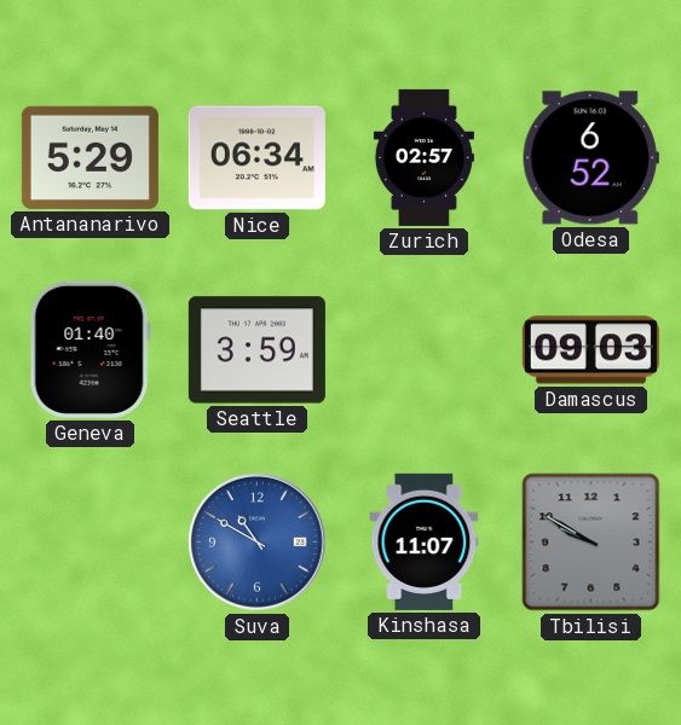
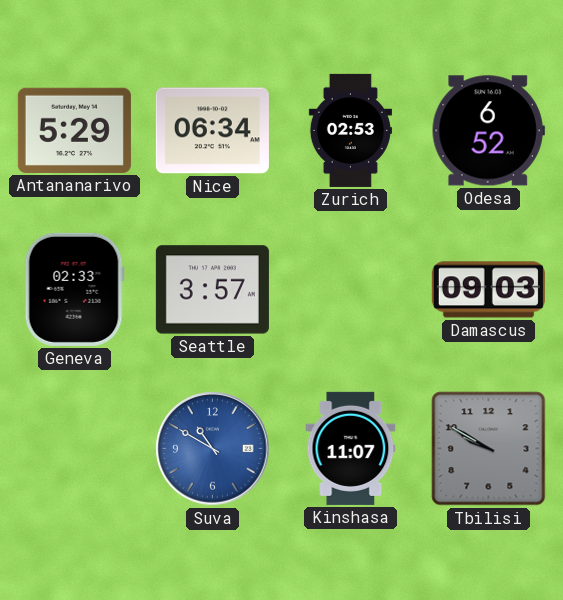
Zurich: 02:57 -> 02:53
Geneva: 01:40 -> 02:33
Seattle: 3:59 -> 3:57
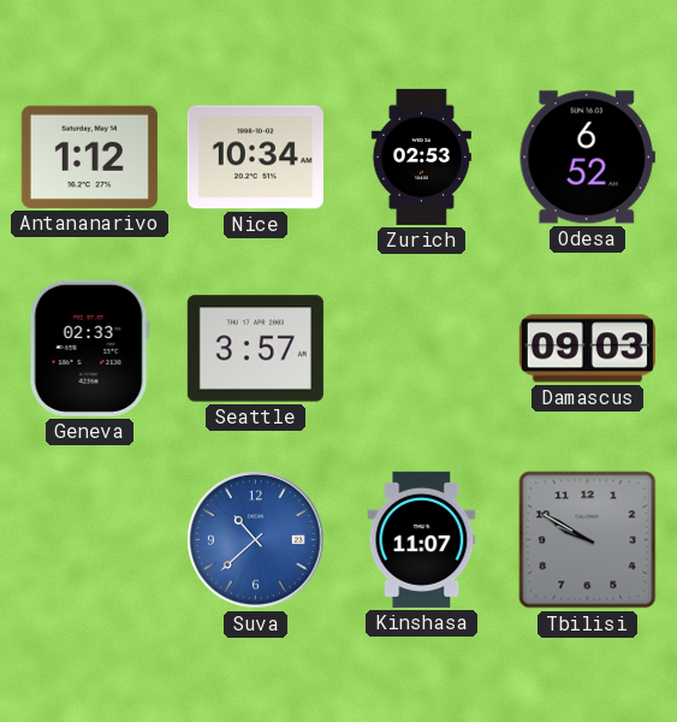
Antananarivo: 5:29 -> 1:12
Nice: 06:34 -> 10:34
Suva: 10:50 -> 10:38
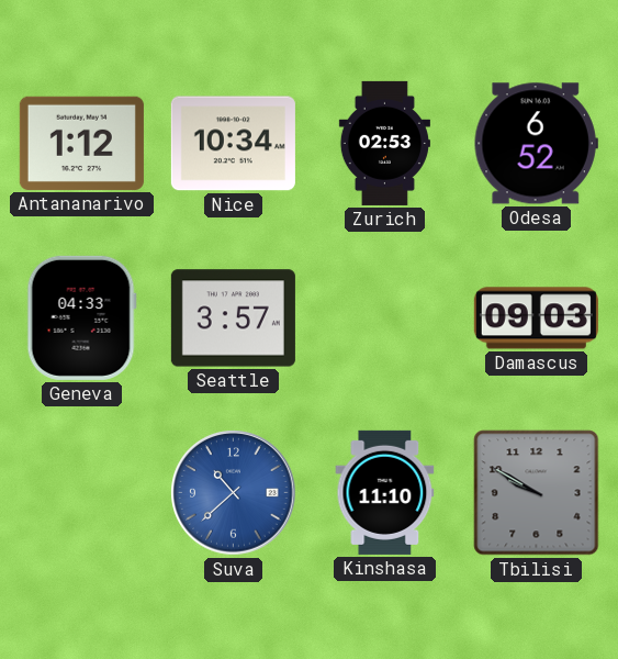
Geneva: 02:33 -> 04:33
Kinshasa: 11:07 -> 11:10
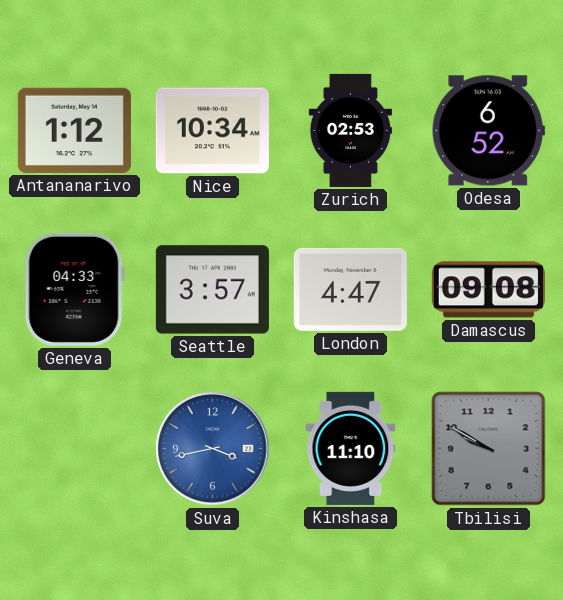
London: none -> 4:47
Damascus: 09:03 -> 09:08
Suva: 10:38 -> 3:43
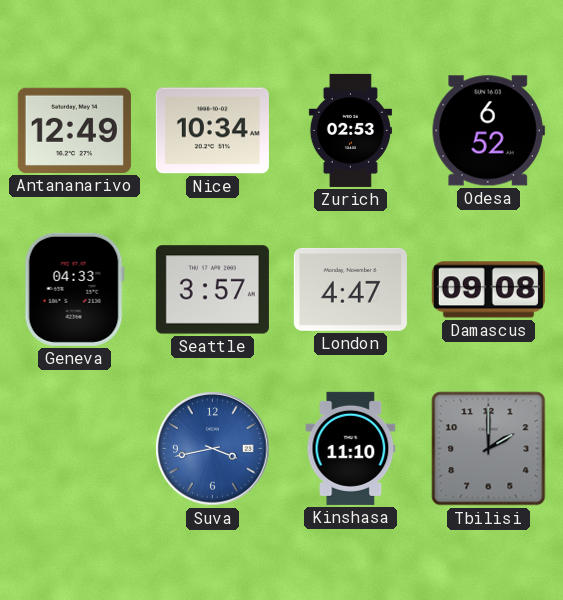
Antananarivo: 1:12 -> 12:49
Tbilisi: 9:50 -> 2:00
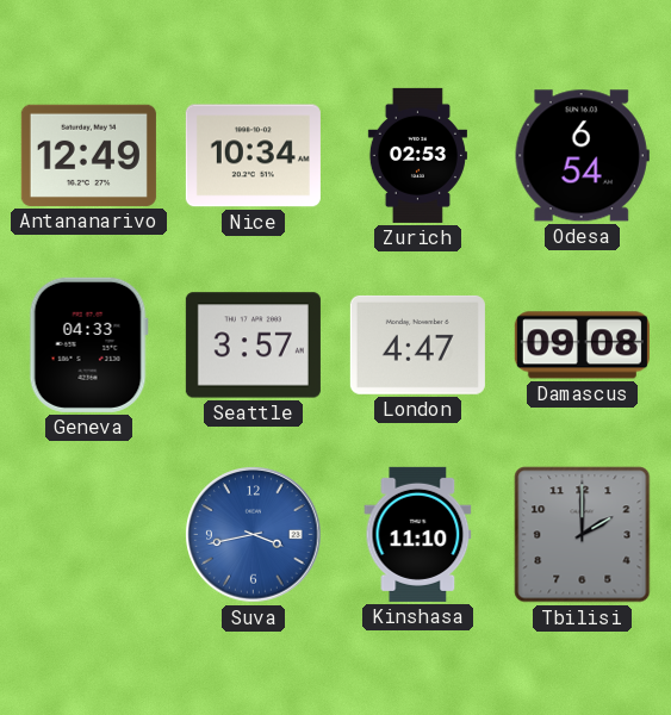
Odesa: 6:52 -> 6:54
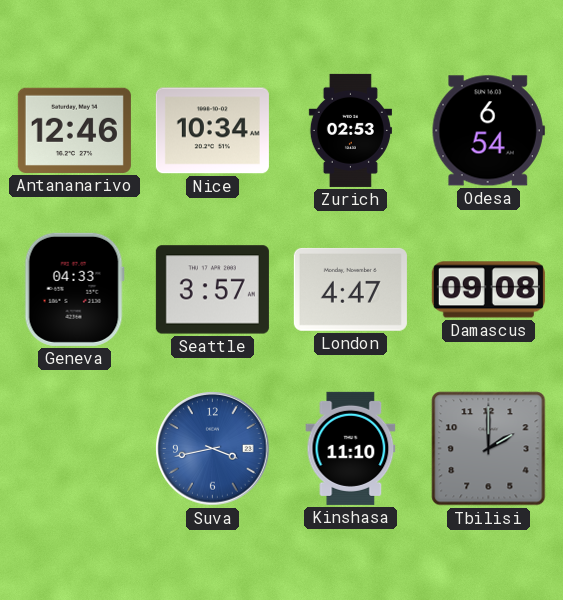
Antananarivo: 12:49 -> 12:46
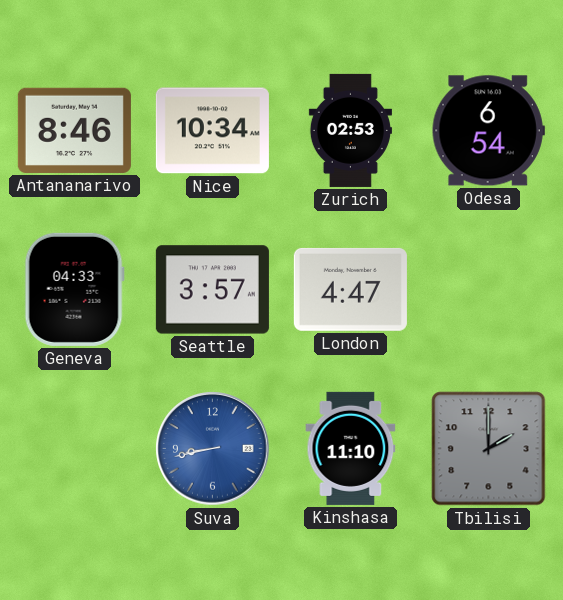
Antananarivo: 12:46 -> 8:46
Damascus: 09:08 -> none
Suva: 3:43 -> 8:43
